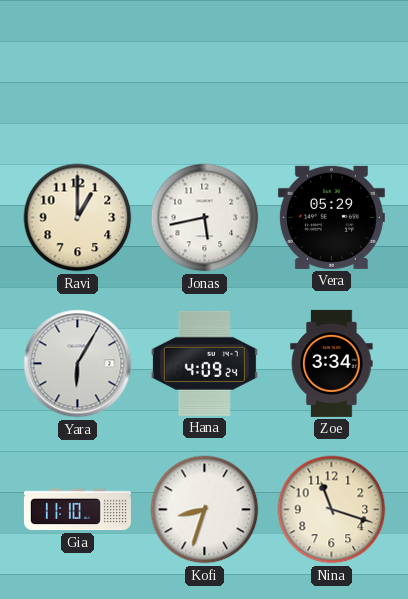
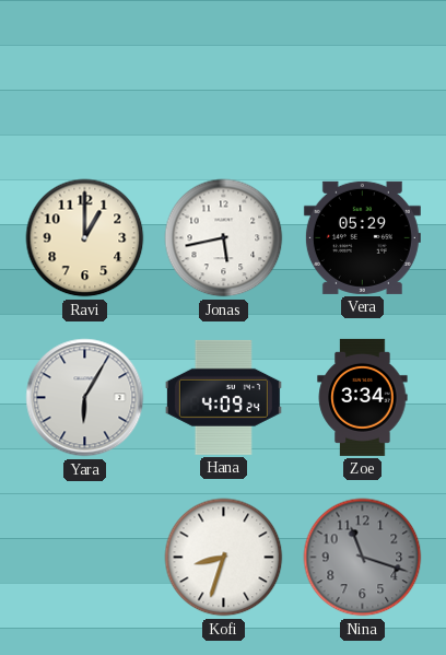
Gia: 11:10 -> none
Nina dial: cream -> grey
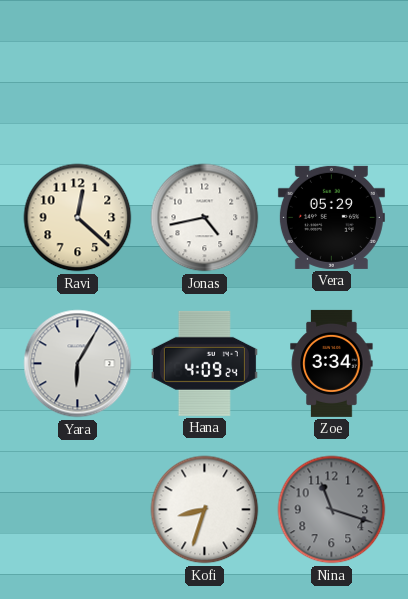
Ravi: 1:00 -> 12:22
Jonas: 5:43 -> 4:43
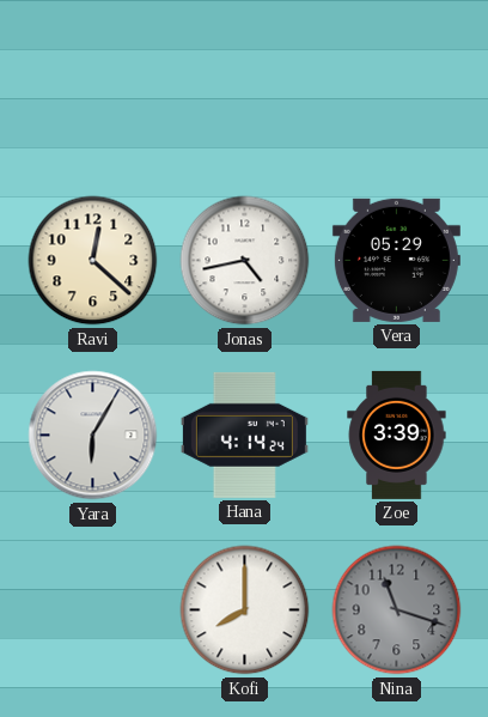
Hana: 4:09 -> 4:14
Zoe: 3:34 -> 3:39
Kofi: 8:33 -> 8:00
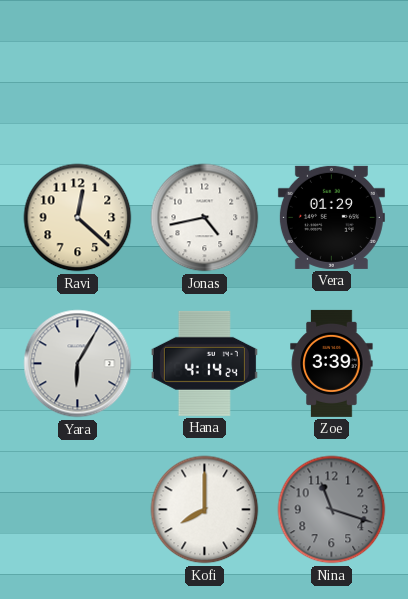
Vera: 05:29 -> 01:29
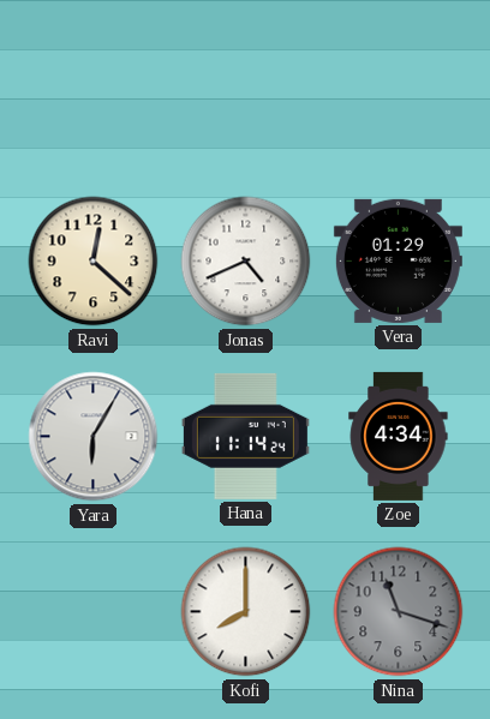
Jonas: 4:43 -> 4:41
Hana: 4:14 -> 11:14
Zoe: 3:39 -> 4:34
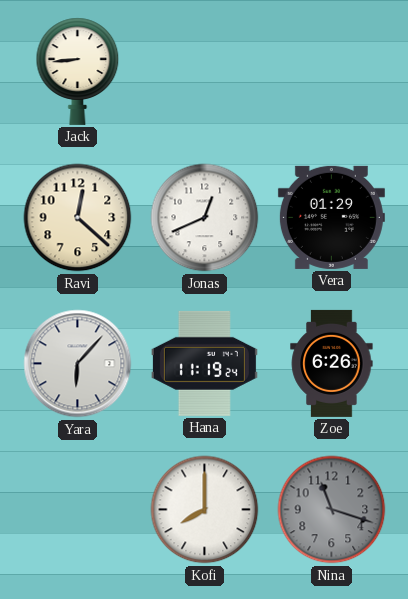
Jack: none -> 8:44
Jonas: 4:41 -> 12:41
Yara: 6:05 -> 6:07
Hana: 11:14 -> 11:19
Zoe: 4:34 -> 6:26
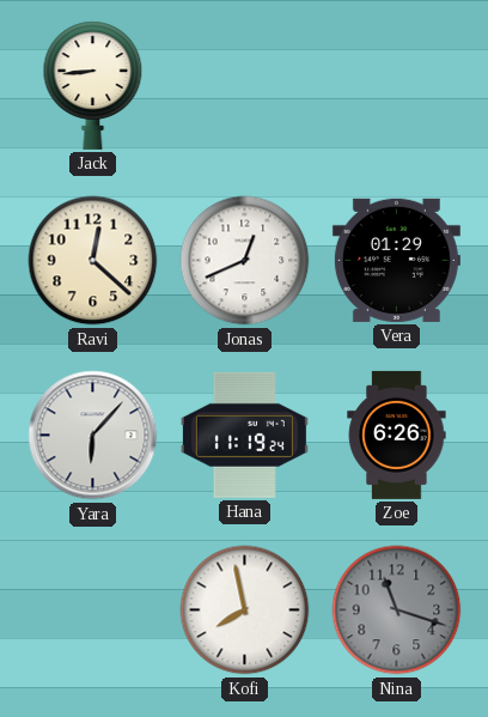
Kofi: 8:00 -> 7:58
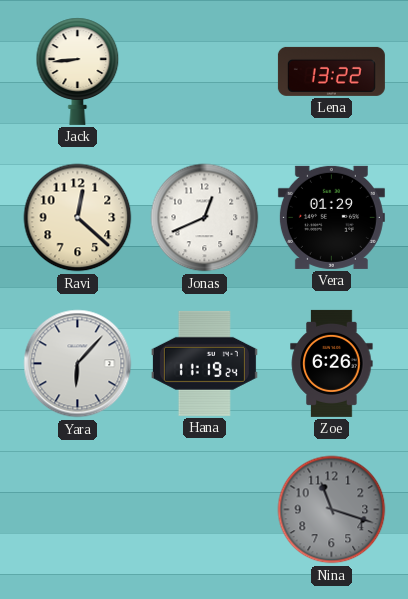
Lena: none -> 13:22
Kofi: 7:58 -> none
